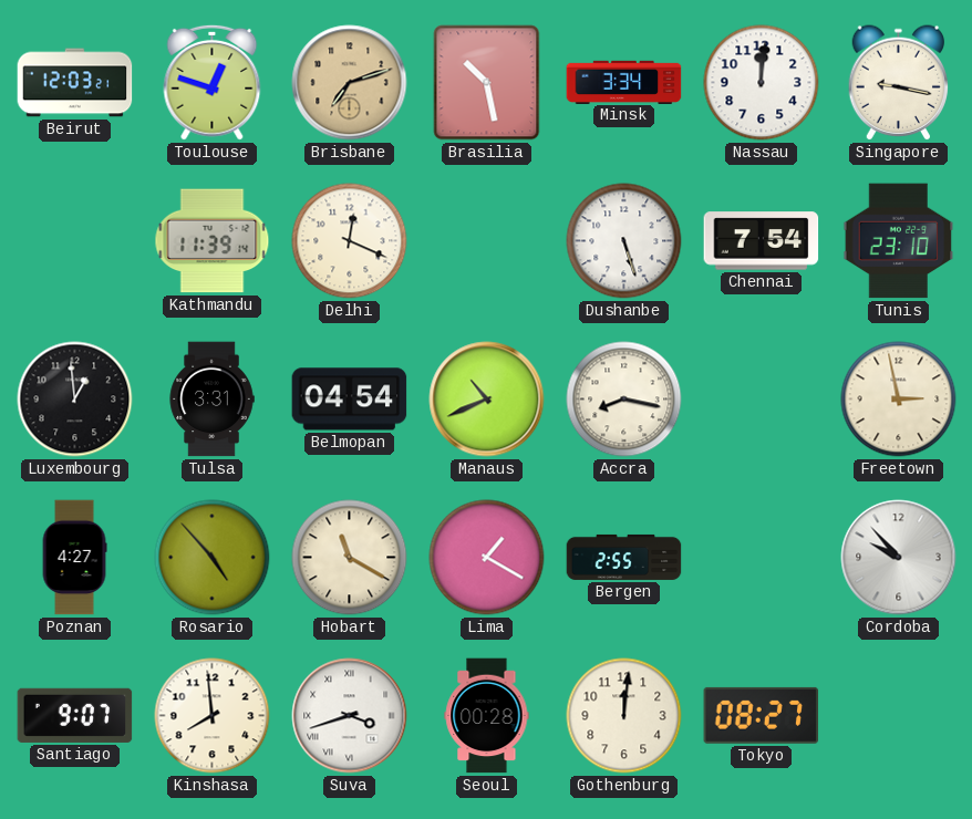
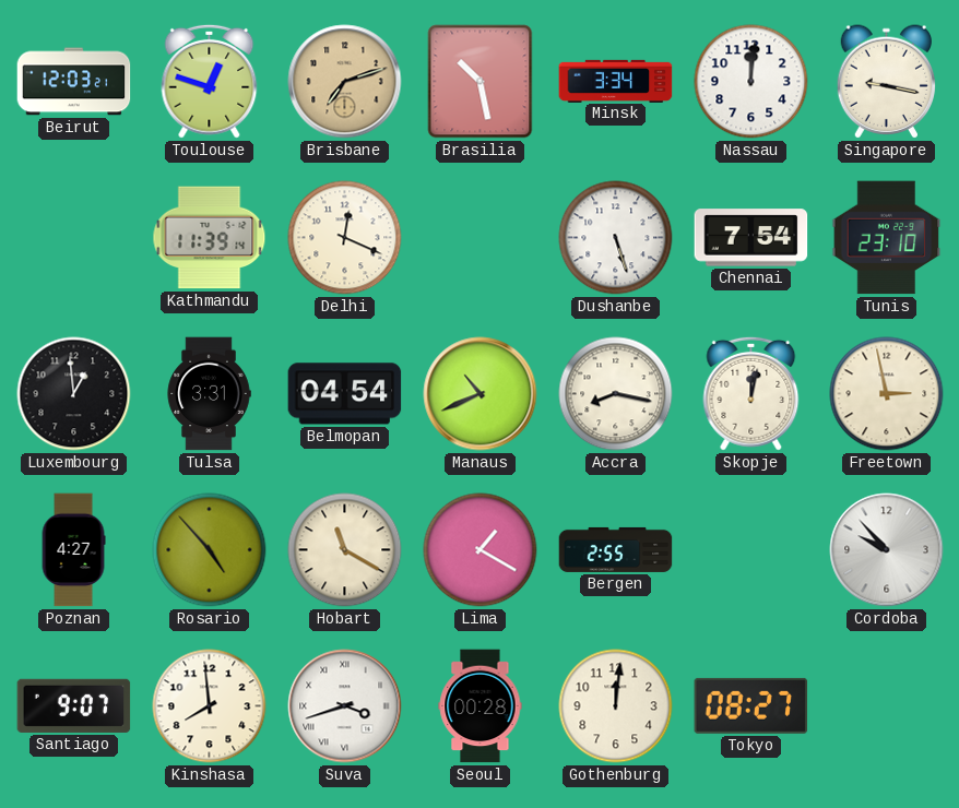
Skopje: none -> 12:02
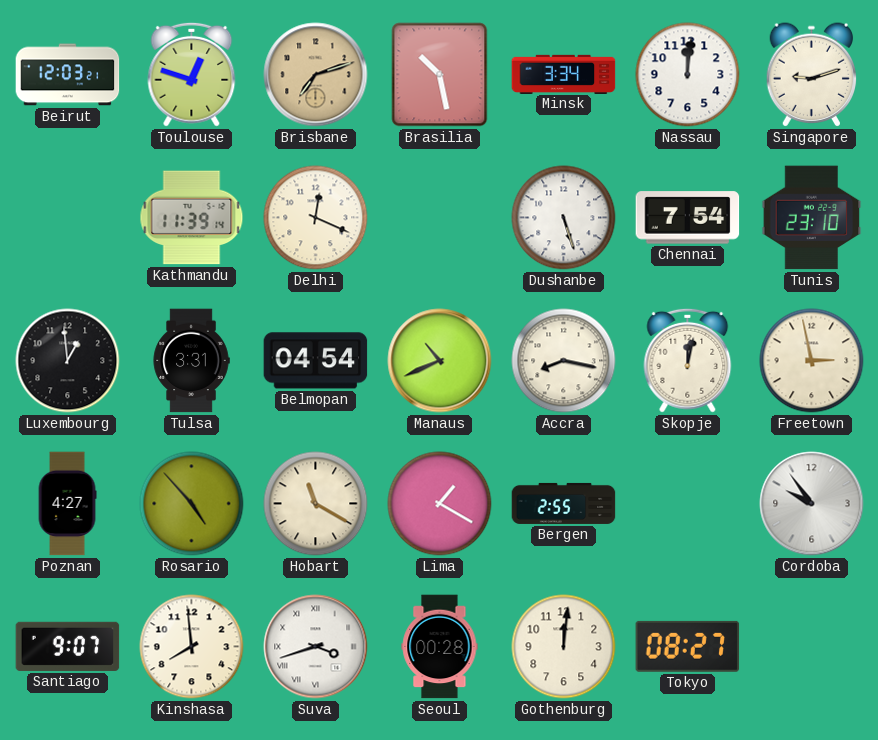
Singapore: 9:17 -> 9:12
Cordoba: 9:53 -> 9:54
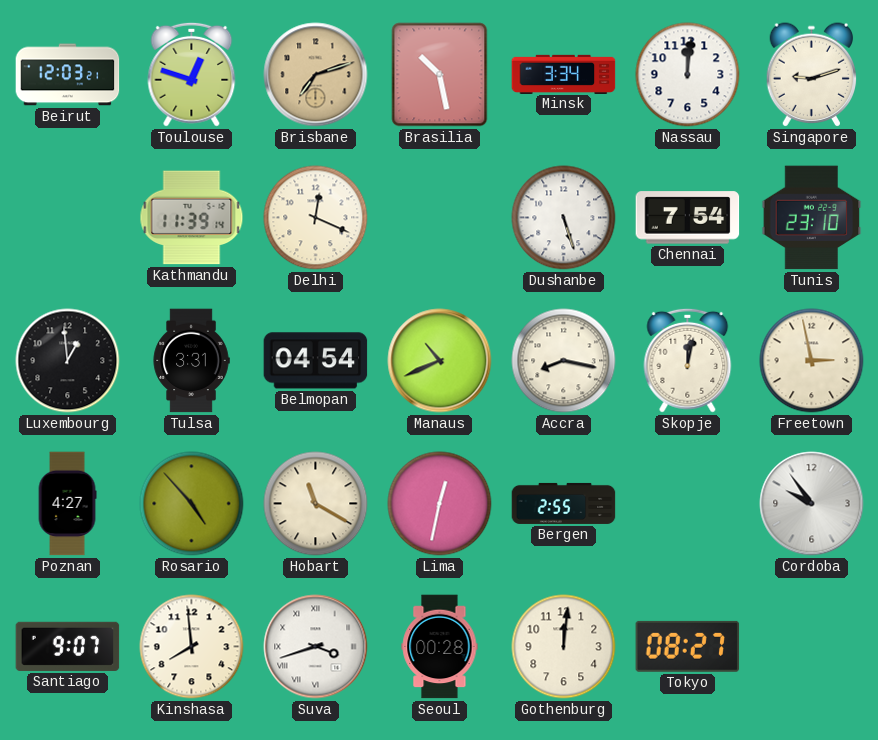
Lima: 1:20 -> 12:32
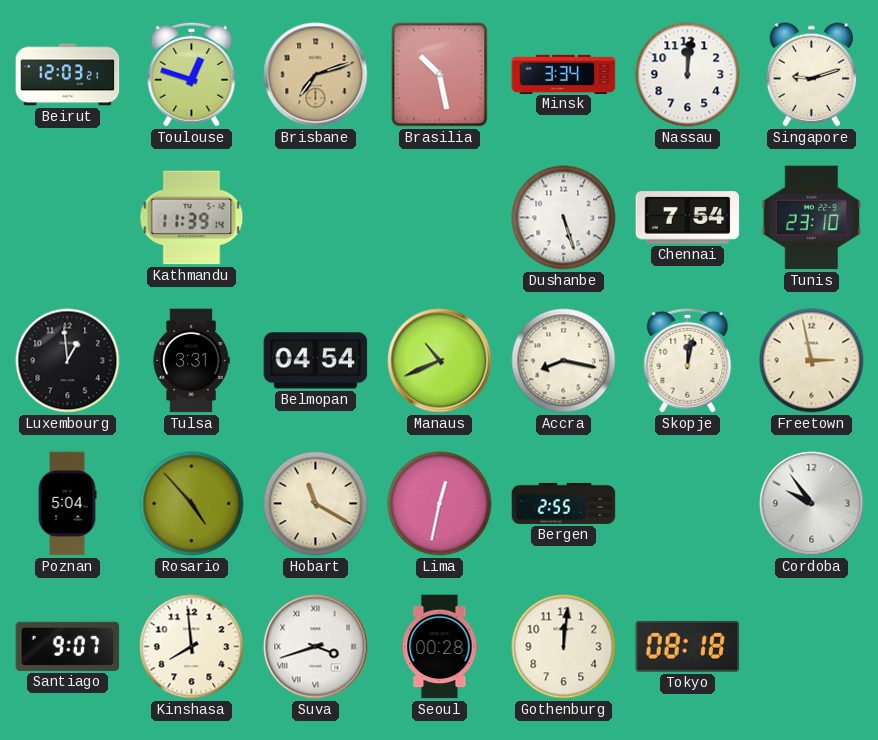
Delhi: 12:19 -> none
Poznan: 4:27 -> 5:04
Tokyo: 08:27 -> 08:18
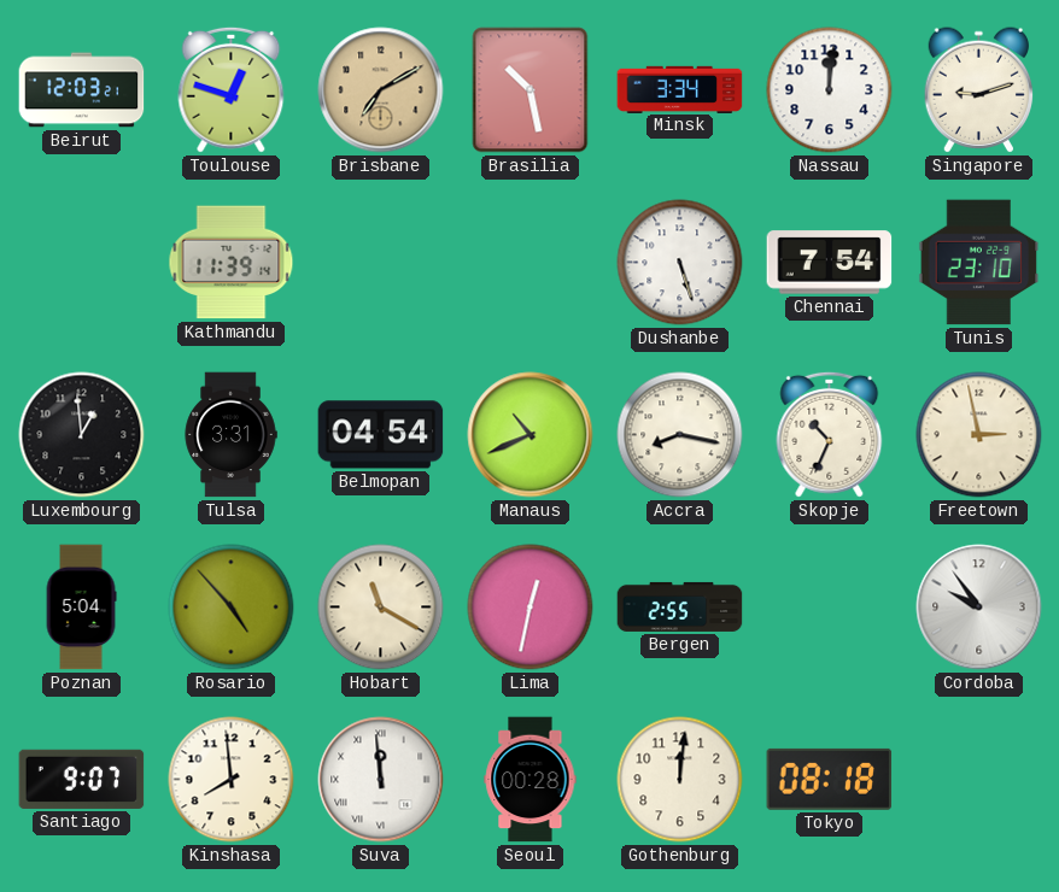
Brisbane: 7:12 -> 7:10
Skopje: 12:02 -> 10:34
Suva: 3:42 -> 11:59
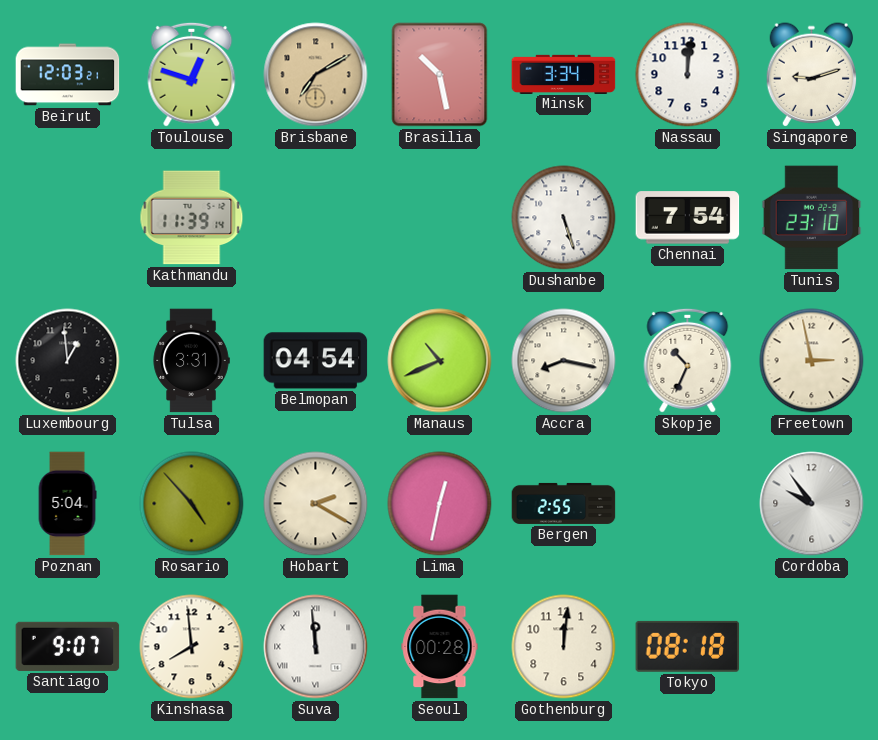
Hobart: 11:20 -> 2:20
